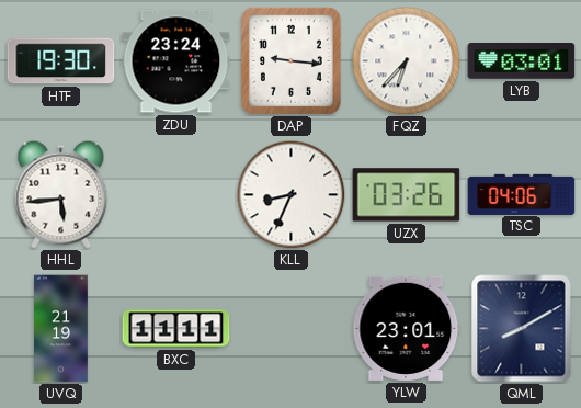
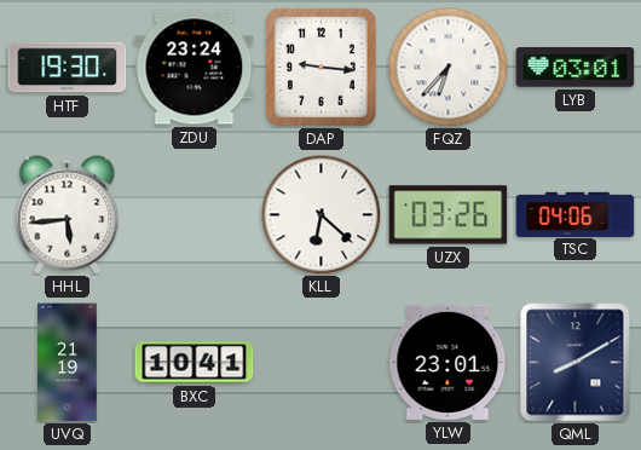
KLL: 8:34 -> 6:22
BXC: 11:11 -> 10:41
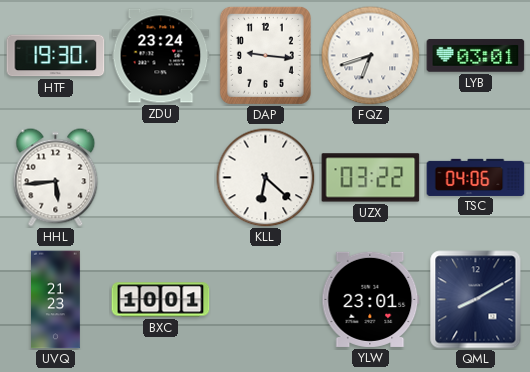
FQZ: 6:37 -> 6:42
UZX: 03:26 -> 03:22
UVQ: 21:19 -> 21:23
BXC: 10:41 -> 10:01
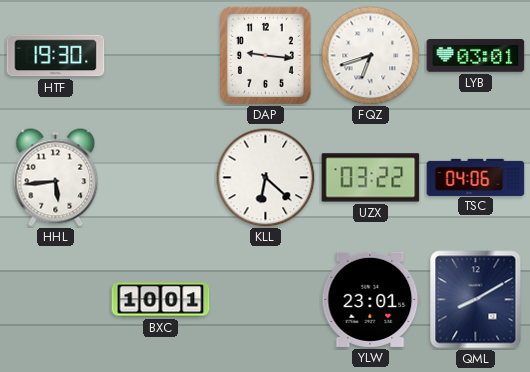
ZDU: 23:24 -> none
UVQ: 21:23 -> none
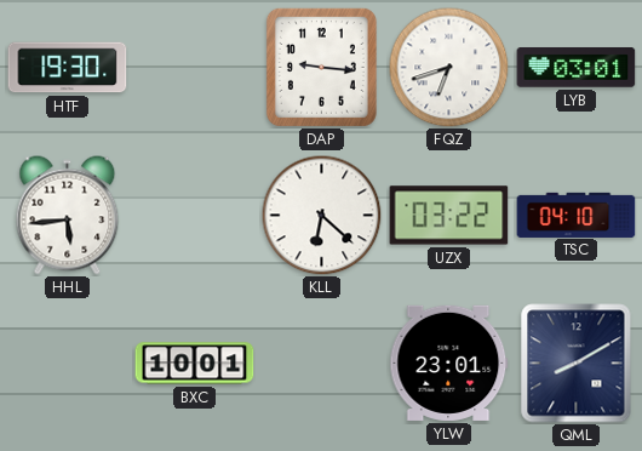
TSC: 04:06 -> 04:10
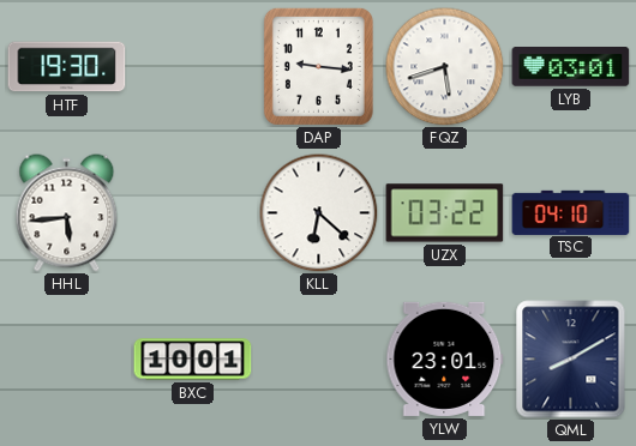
FQZ: 6:42 -> 5:42
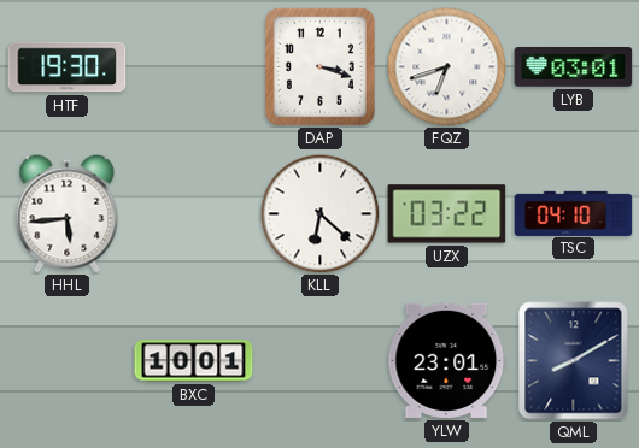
DAP: 9:16 -> 3:18
FQZ: 5:42 -> 6:42
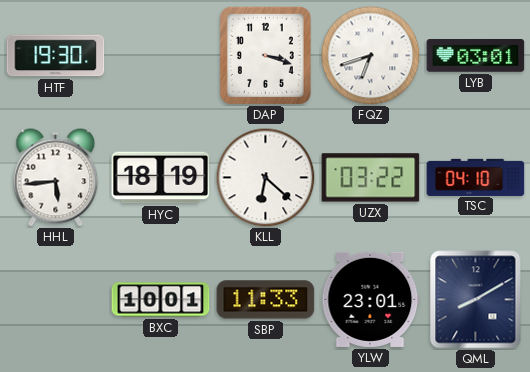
HYC: none -> 18:19
SBP: none -> 11:33
